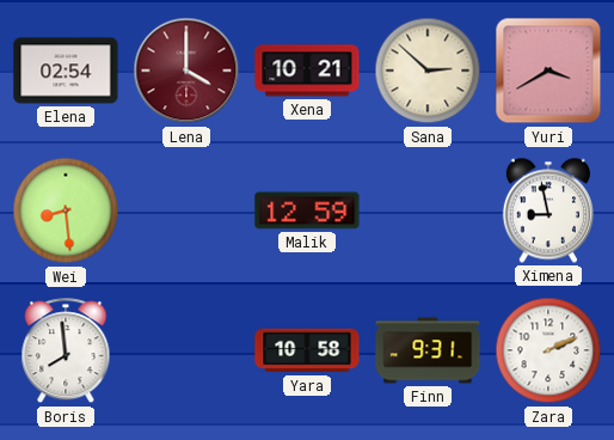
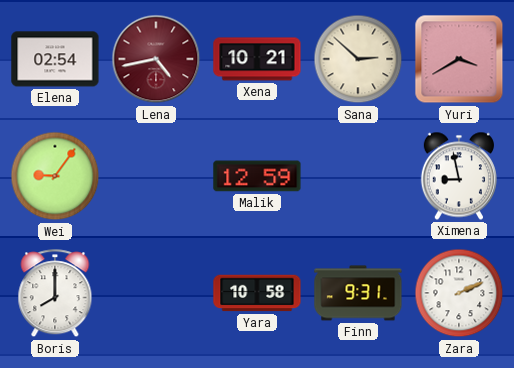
Lena: 4:00 -> 4:43
Wei: 8:29 -> 9:06
Boris: 7:59 -> 8:00
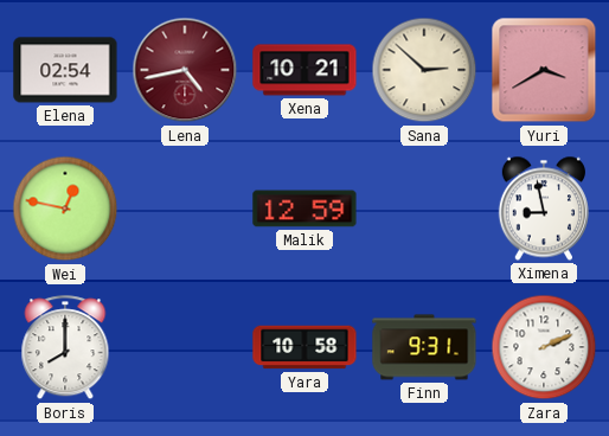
Wei: 9:06 -> 12:47
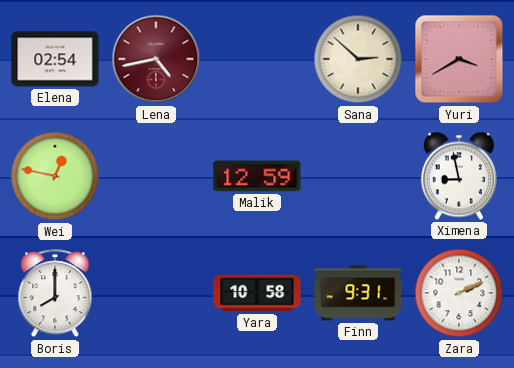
Xena: 10:21 -> none
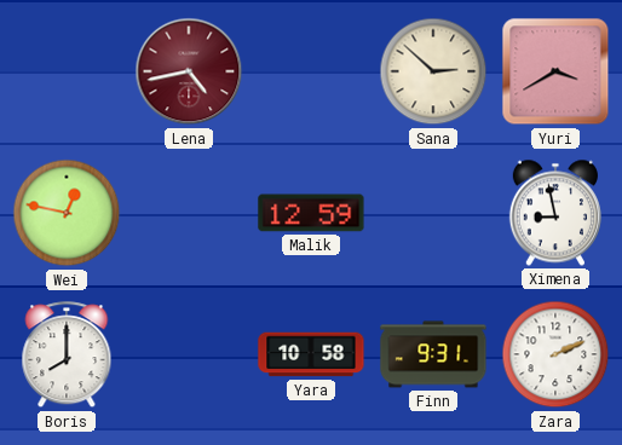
Elena: 02:54 -> none
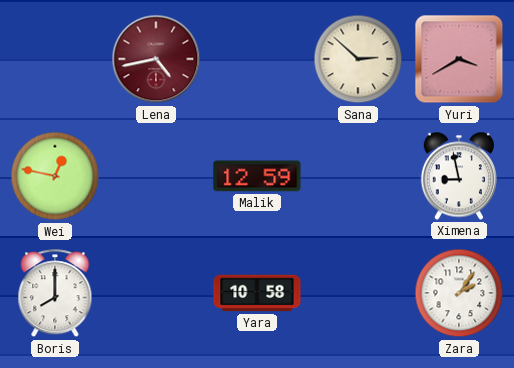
Finn: 9:31 -> none
Zara: 2:11 -> 2:06
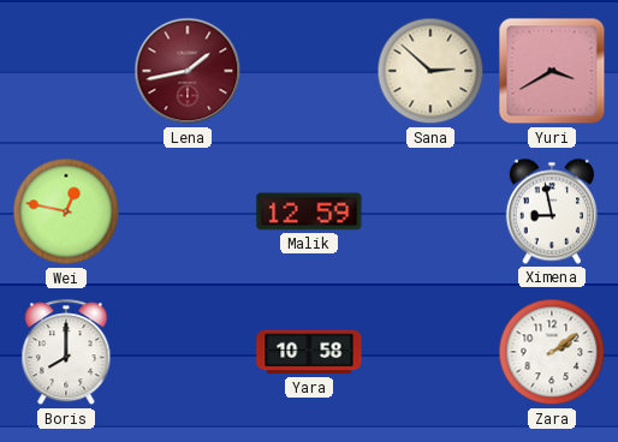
Lena: 4:43 -> 1:43
Zara: 2:06 -> 2:09
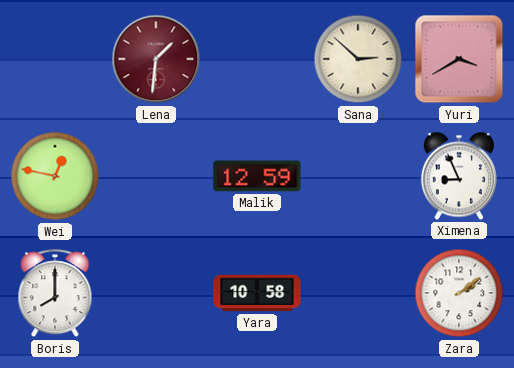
Lena: 1:43 -> 1:31
Ximena: 8:58 -> 8:56
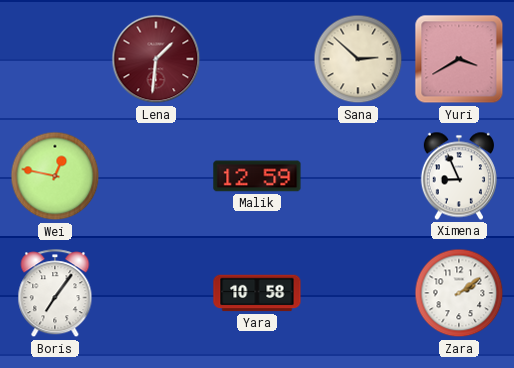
Boris: 8:00 -> 7:06
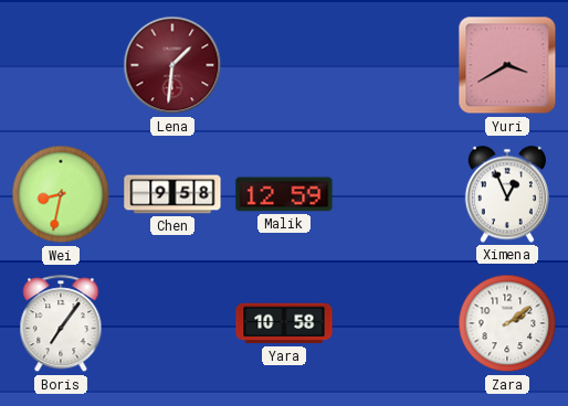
Sana: 2:52 -> none
Wei: 12:47 -> 8:32
Chen: none -> 9:58
Ximena: 8:56 -> 12:56
